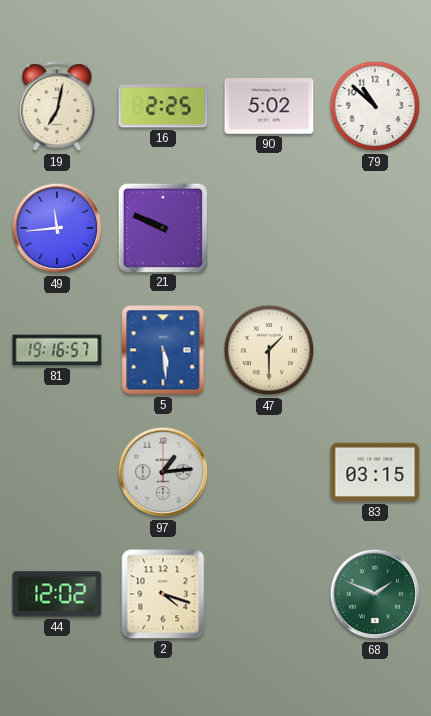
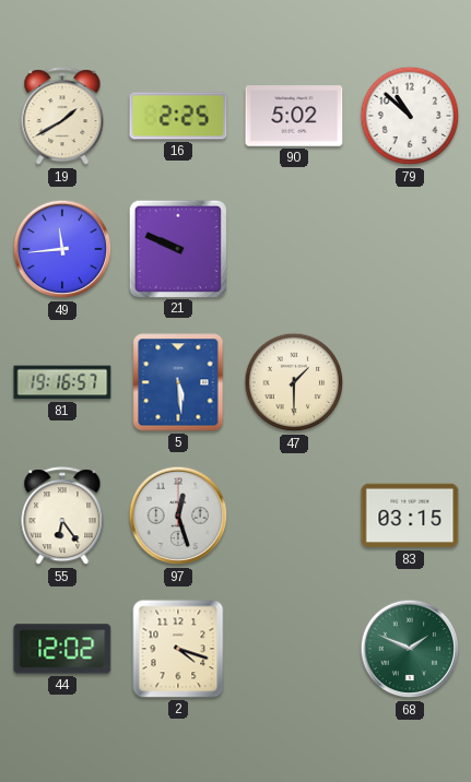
19: 7:02 -> 1:40
55: none -> 6:24
97: 1:14 -> 12:27
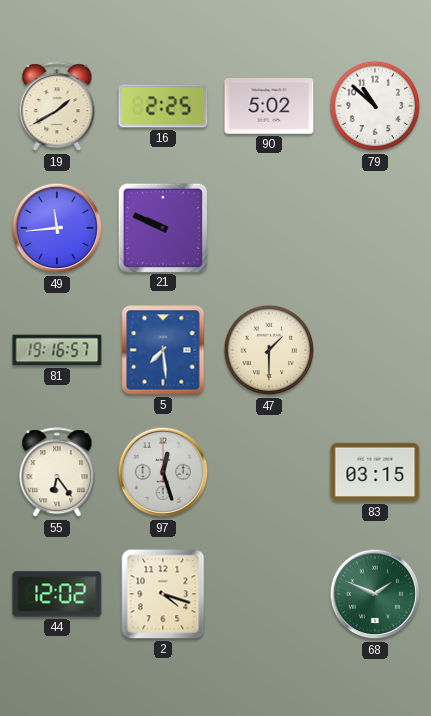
5: 5:29 -> 7:29
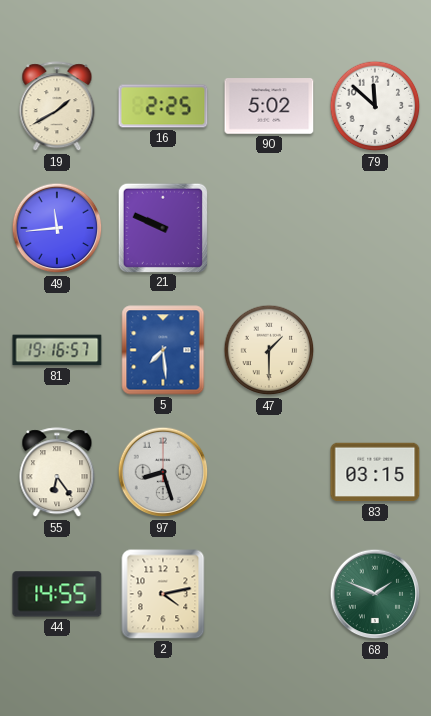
79: 10:52 -> 11:52
97: 12:27 -> 8:27
44: 12:02 -> 14:55
2: 4:18 -> 4:13
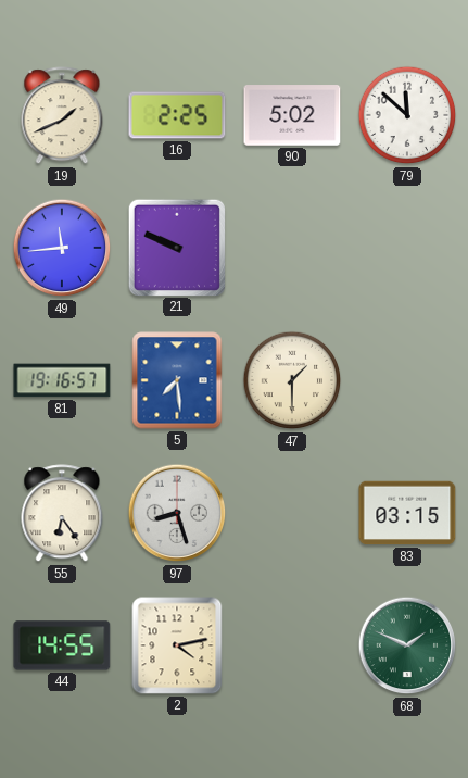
19: 1:40 -> 1:41
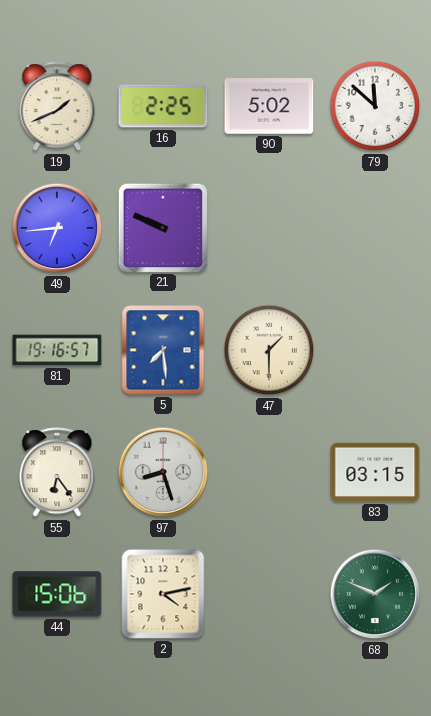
49: 11:44 -> 6:44
44: 14:55 -> 15:06
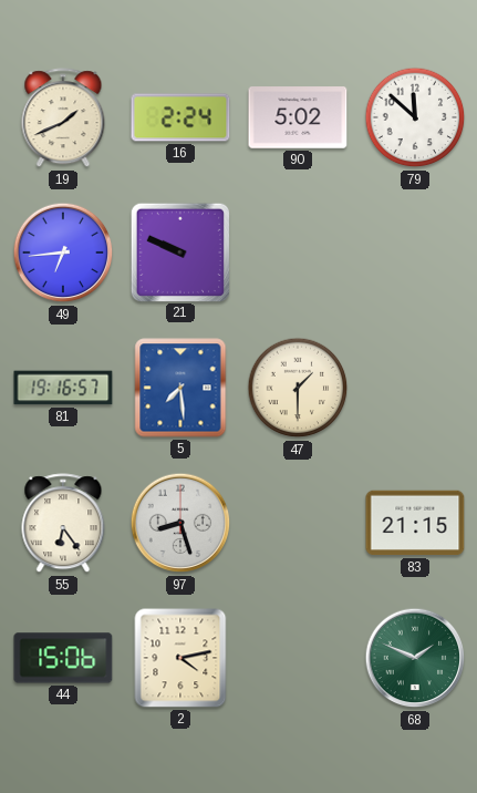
16: 2:25 -> 2:24
83: 03:15 -> 21:15
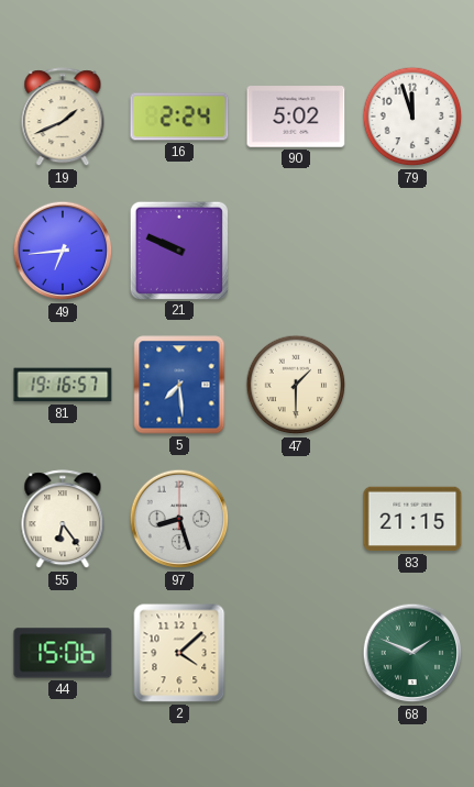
79: 11:52 -> 11:57
2: 4:13 -> 4:08
